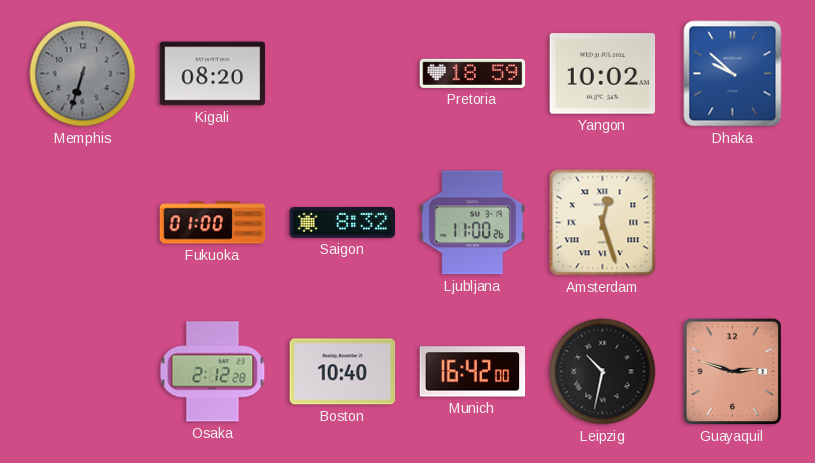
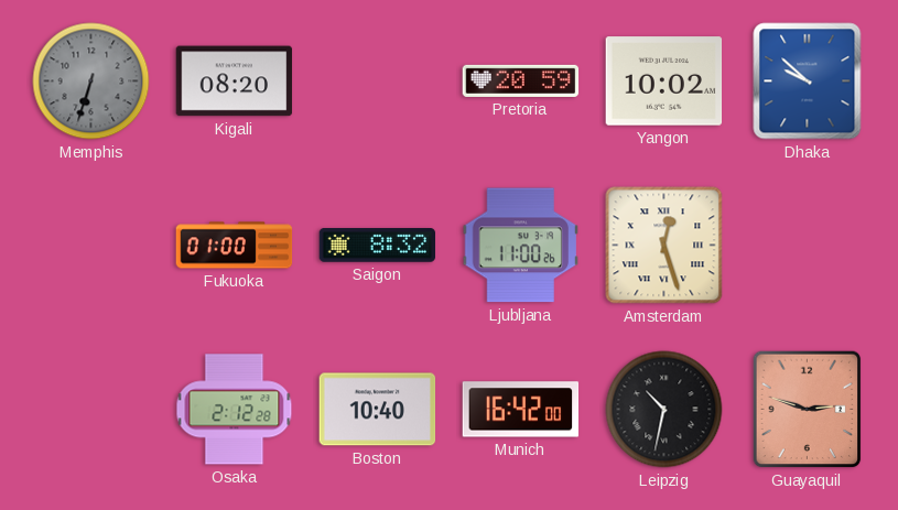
Pretoria: 18:59 -> 20:59
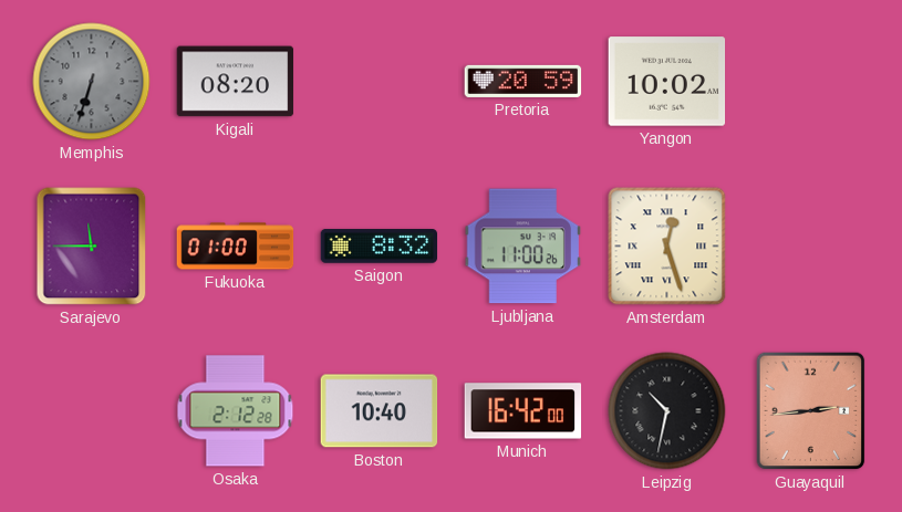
Dhaka: 9:52 -> none
Sarajevo: none -> 11:45
Guayaquil: 2:48 -> 2:44
